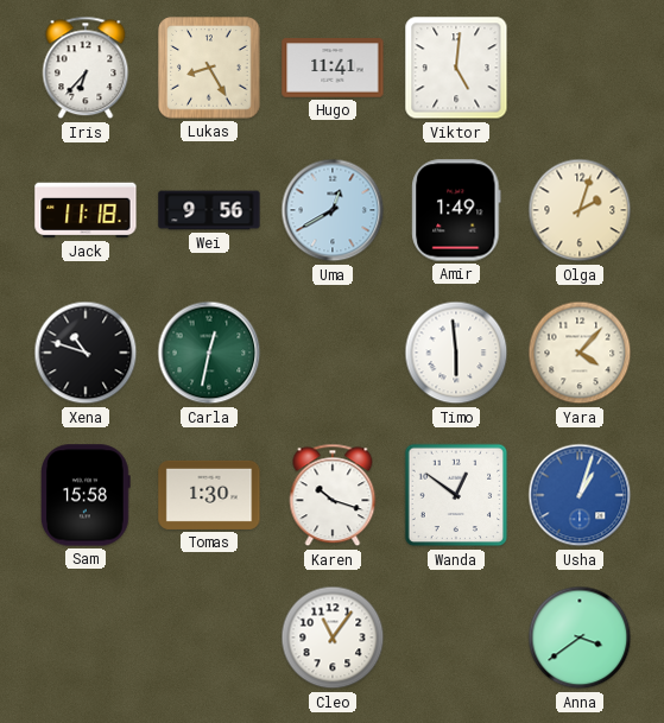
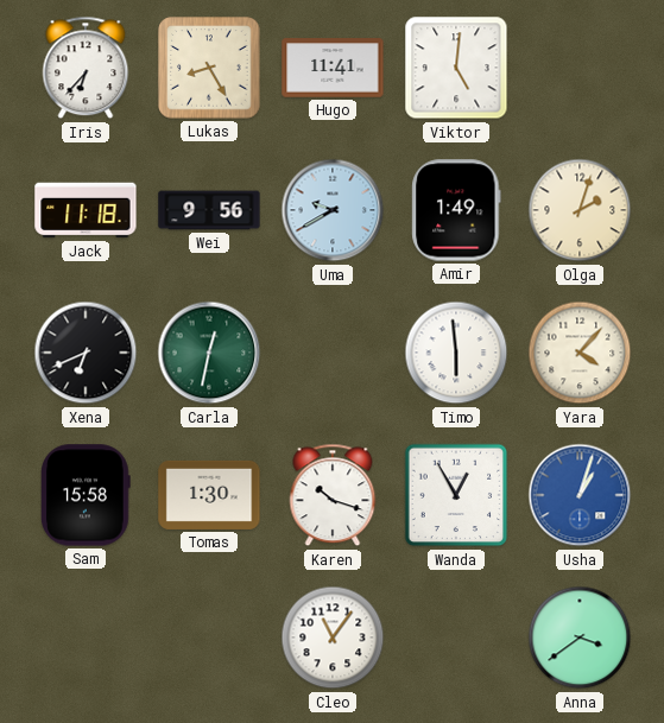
Uma: 12:40 -> 9:40
Xena: 10:48 -> 6:41
Wanda: 12:51 -> 12:55
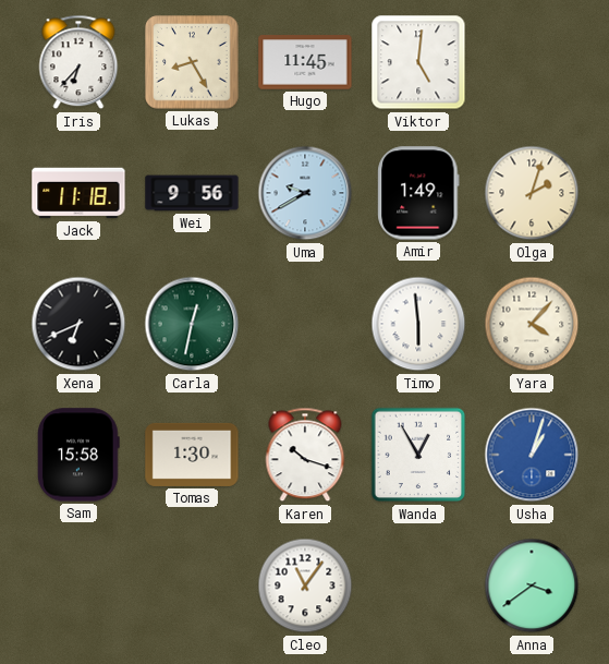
Hugo: 11:41 -> 11:45
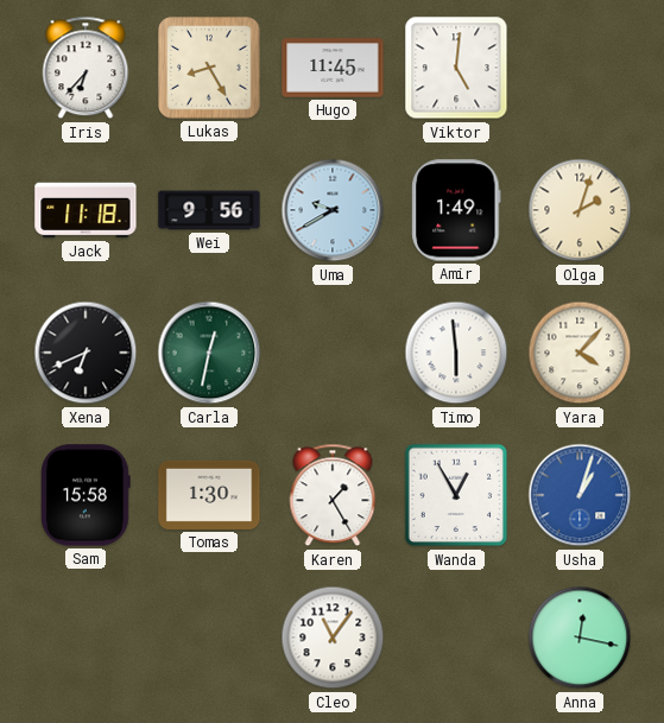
Karen: 10:18 -> 1:25
Anna: 3:39 -> 12:17
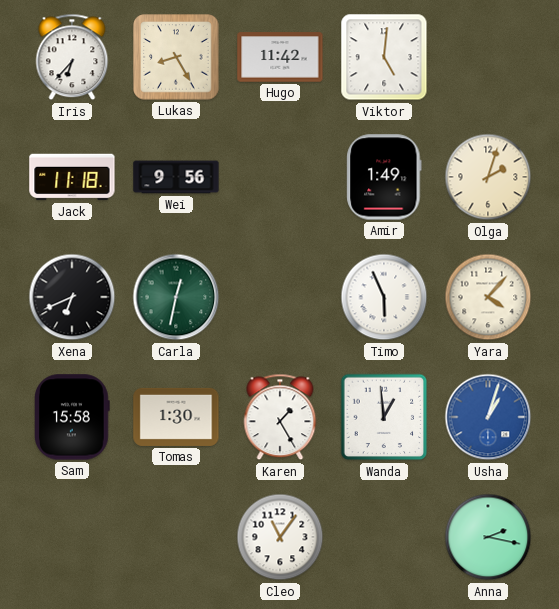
Hugo: 11:45 -> 11:42
Uma: 9:40 -> none
Timo: 5:59 -> 5:56
Wanda: 12:55 -> 12:59
Anna: 12:17 -> 2:17
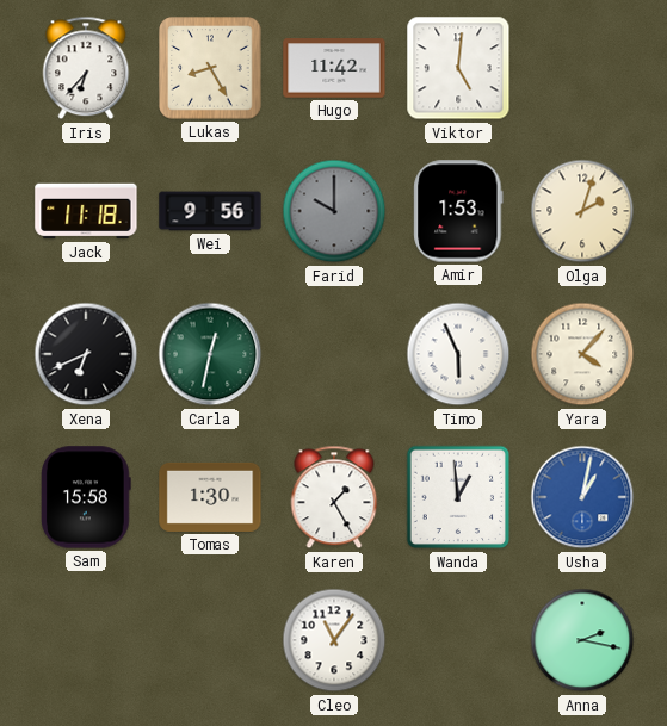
Farid: none -> 10:00
Amir: 1:49 -> 1:53
Usha: 1:03 -> 1:02
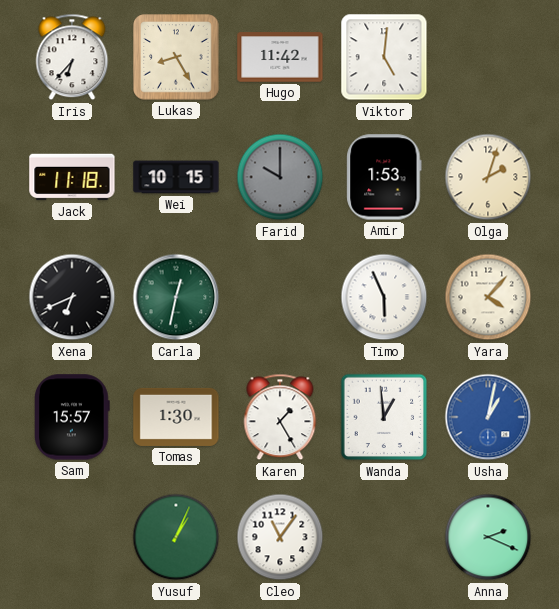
Wei: 9:56 -> 10:15
Sam: 15:58 -> 15:57
Yusuf: none -> 1:04
Anna: 2:17 -> 2:19
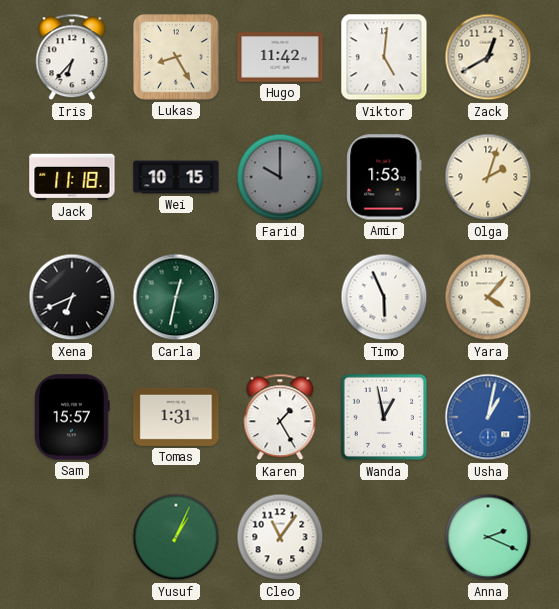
Zack: none -> 12:40
Tomas: 1:30 -> 1:31
Wanda: 12:59 -> 12:58
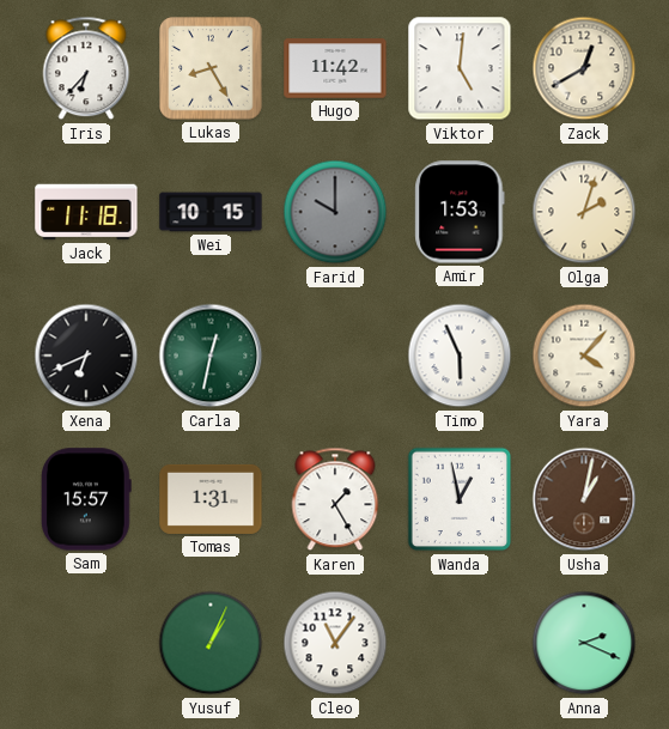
Usha dial: blue -> brown
